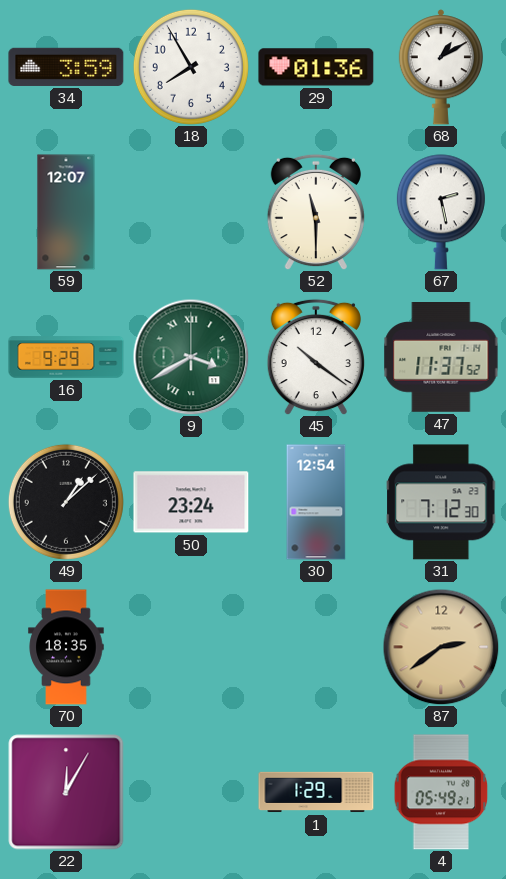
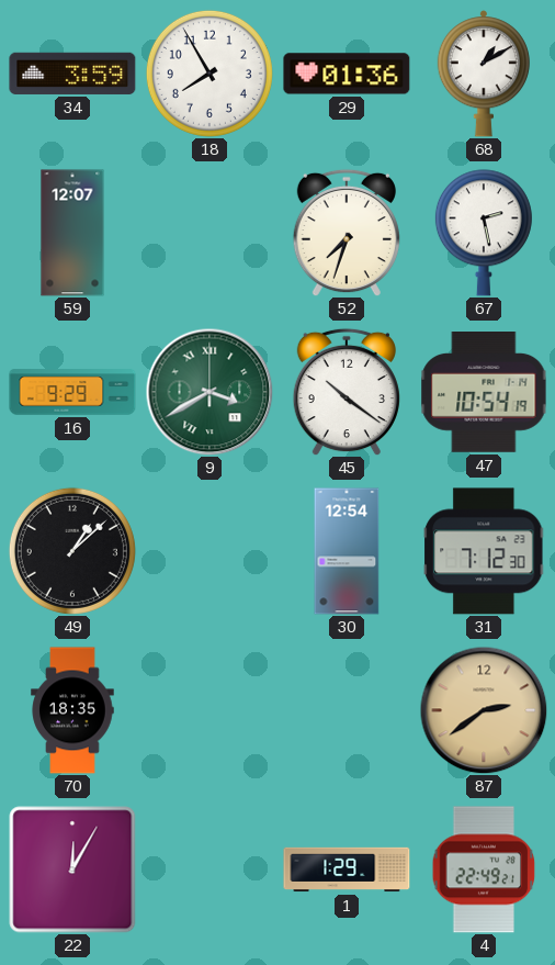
52: 11:30 -> 7:33
47: 11:37 -> 10:54
50: 23:24 -> none
4: 05:49 -> 22:49
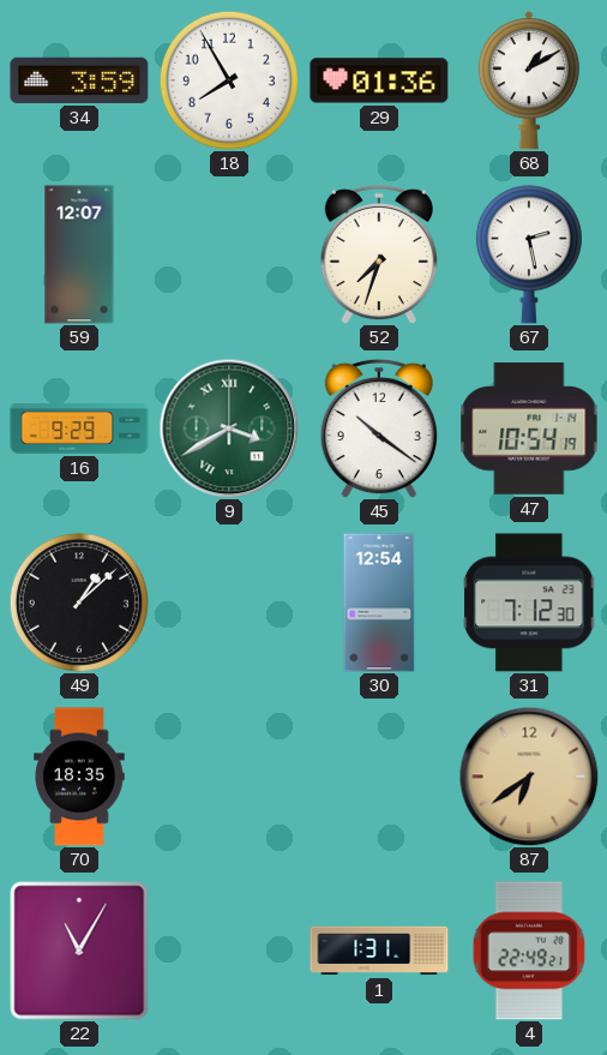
87: 2:39 -> 6:39
22: 12:05 -> 11:05
1: 1:29 -> 1:31
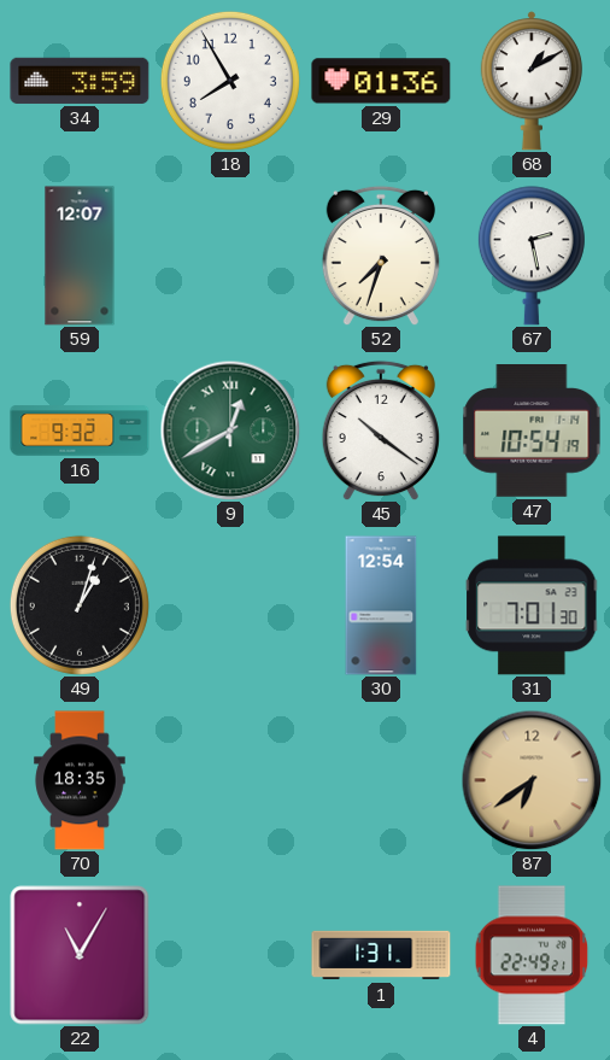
16: 9:29 -> 9:32
9: 3:40 -> 12:40
49: 1:08 -> 1:03
31: 7:12 -> 7:01
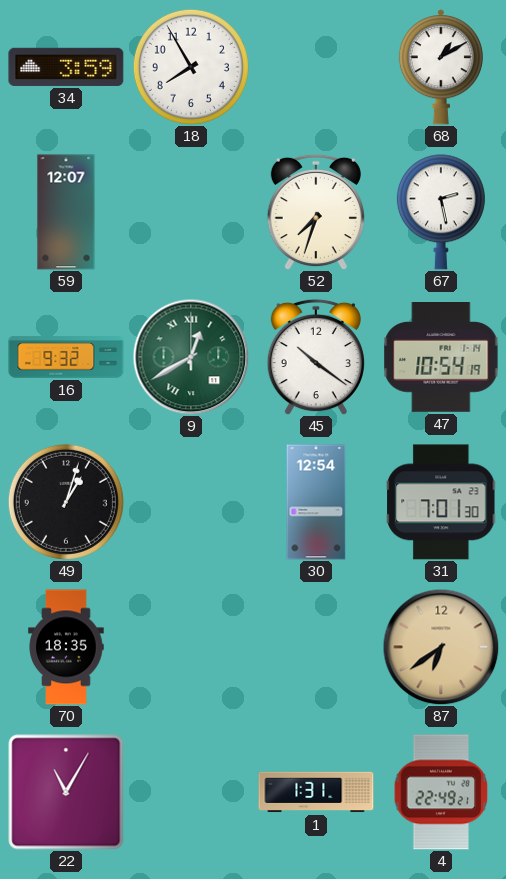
29: 01:36 -> none
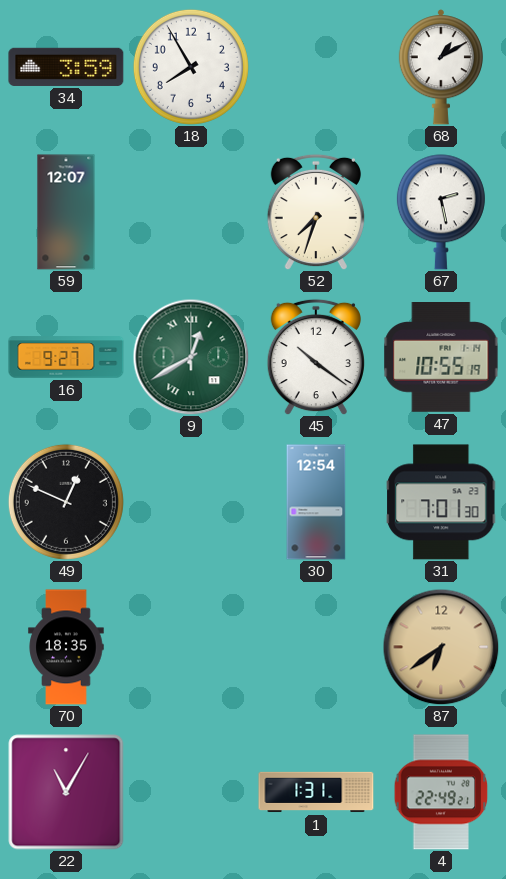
16: 9:32 -> 9:27
47: 10:54 -> 10:55
49: 1:03 -> 12:49
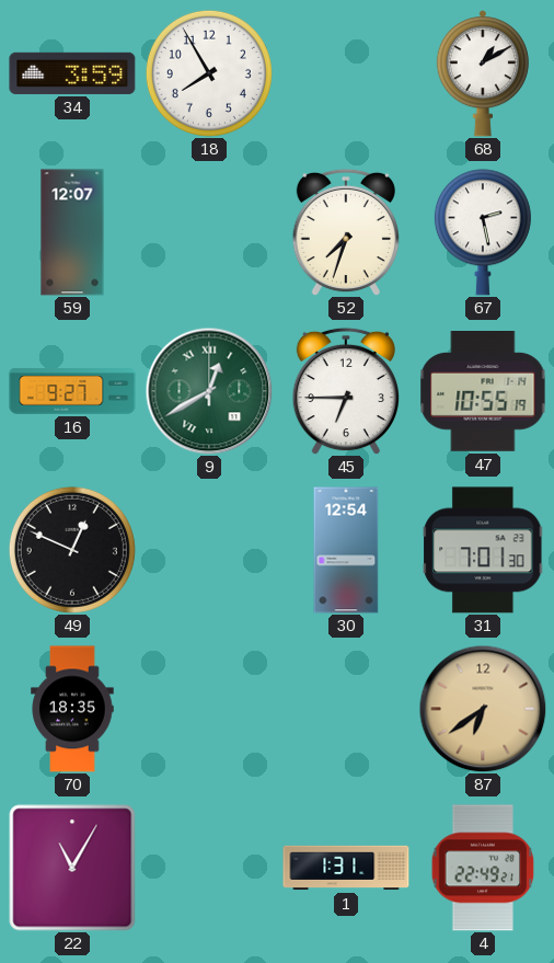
45: 10:21 -> 6:45
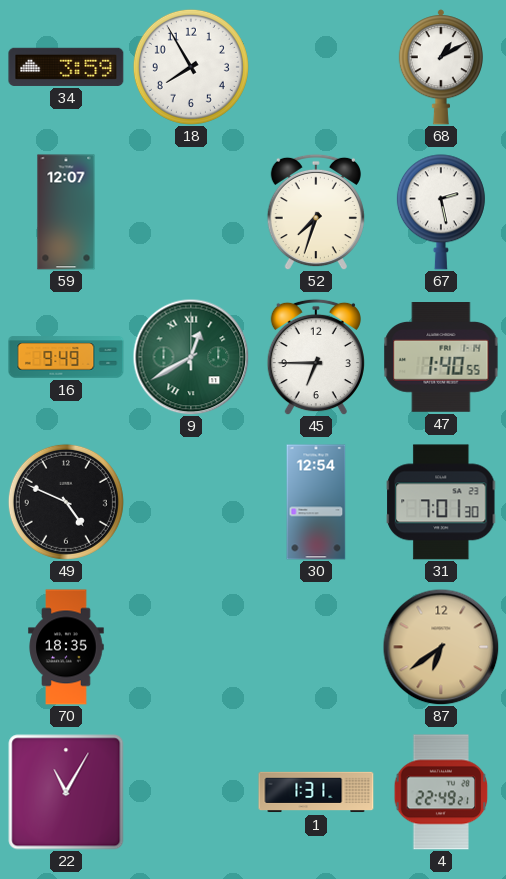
16: 9:27 -> 9:49
47: 10:55 -> 1:40
49: 12:49 -> 4:49
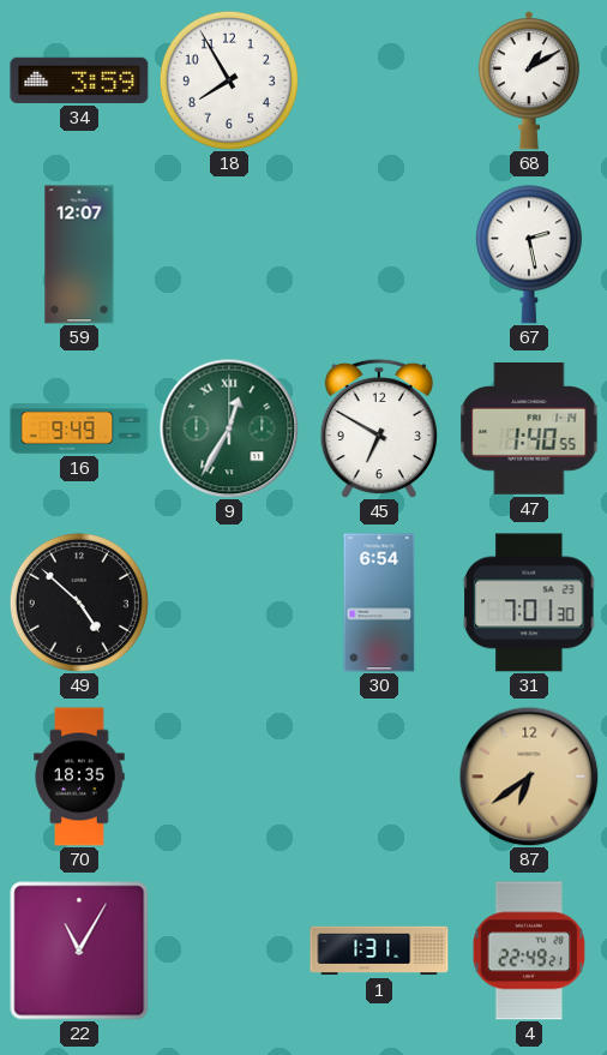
52: 7:33 -> none
9: 12:40 -> 12:35
45: 6:45 -> 6:50
49: 4:49 -> 4:52
30: 12:54 -> 6:54
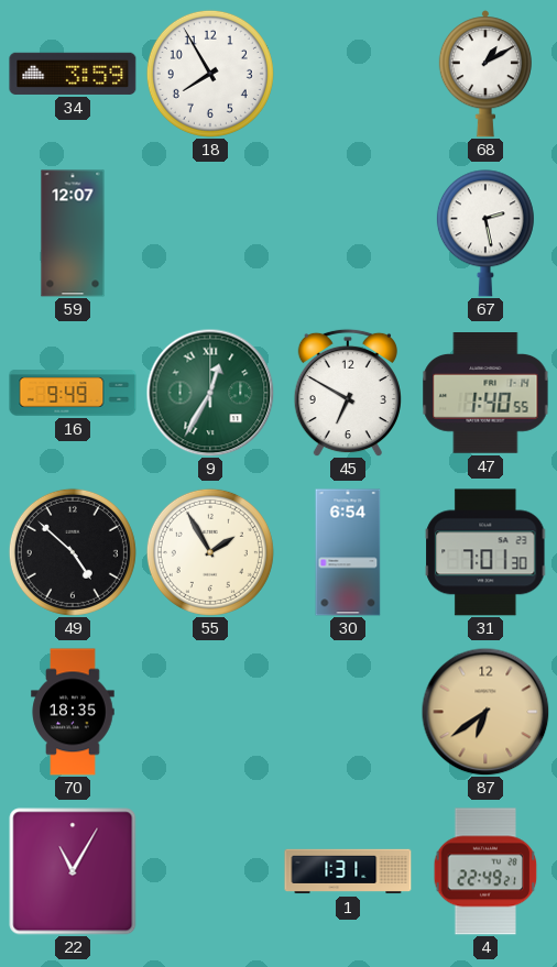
55: none -> 1:55
